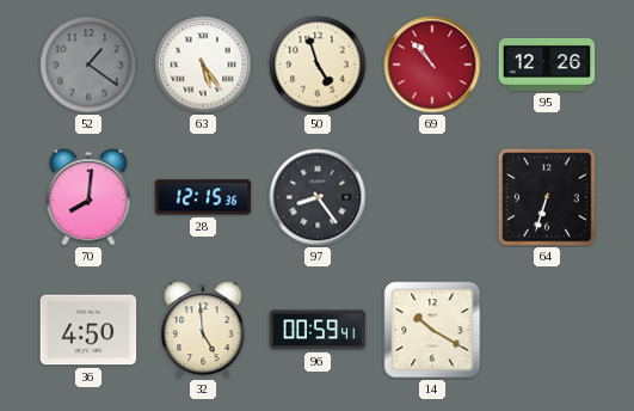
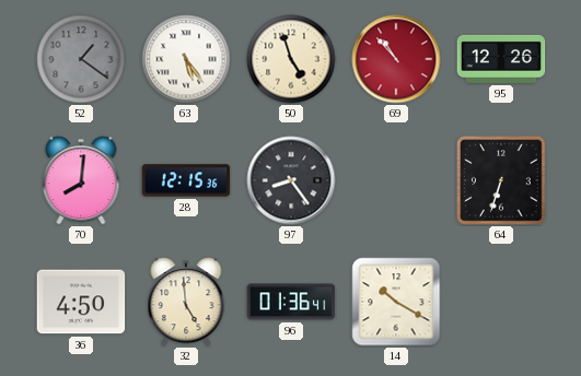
96: 00:59 -> 01:36
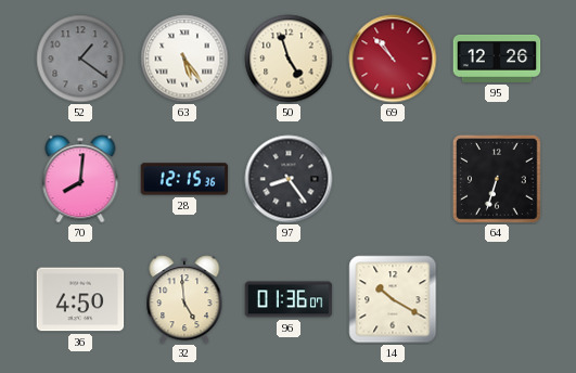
96: 01:36:41 -> 01:36:07
